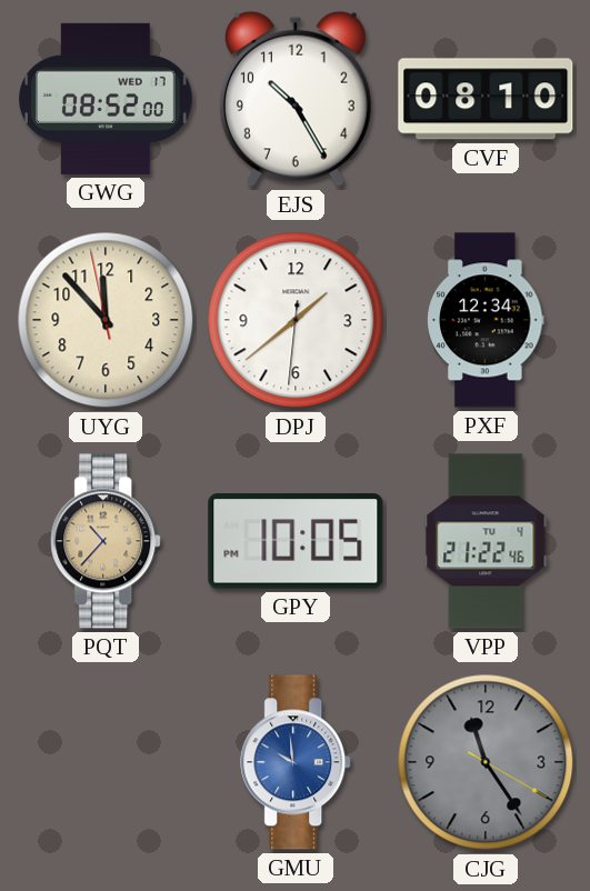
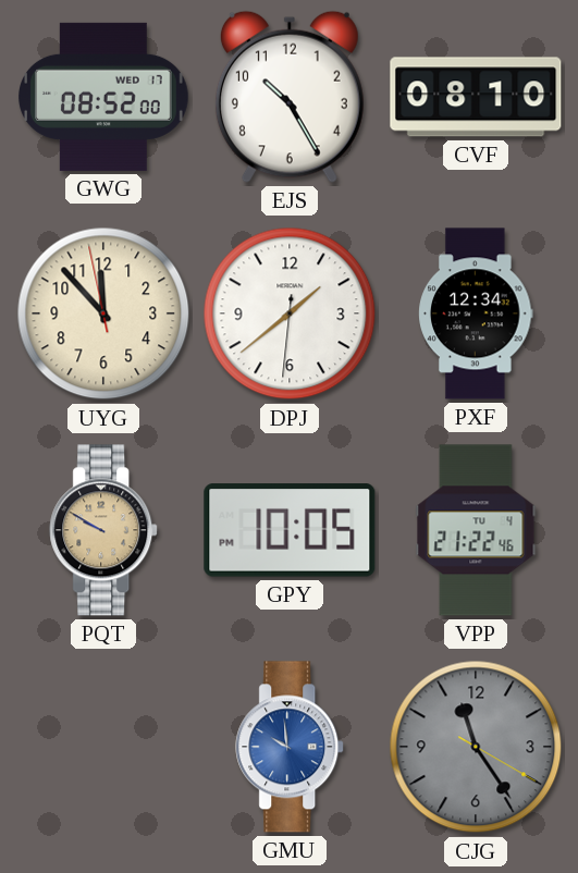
PQT: 10:37 -> 9:50
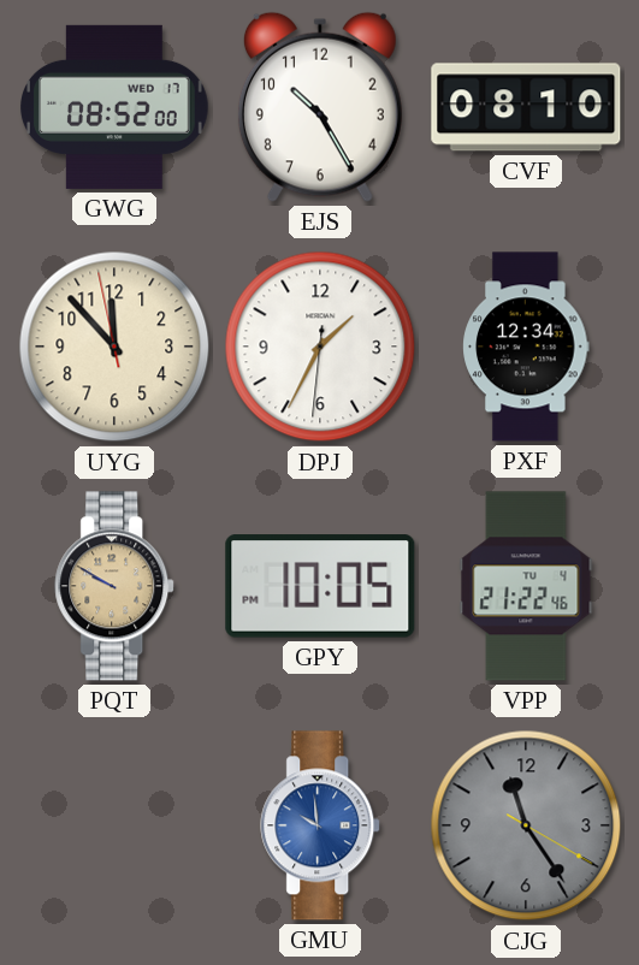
DPJ: 1:38 -> 1:34
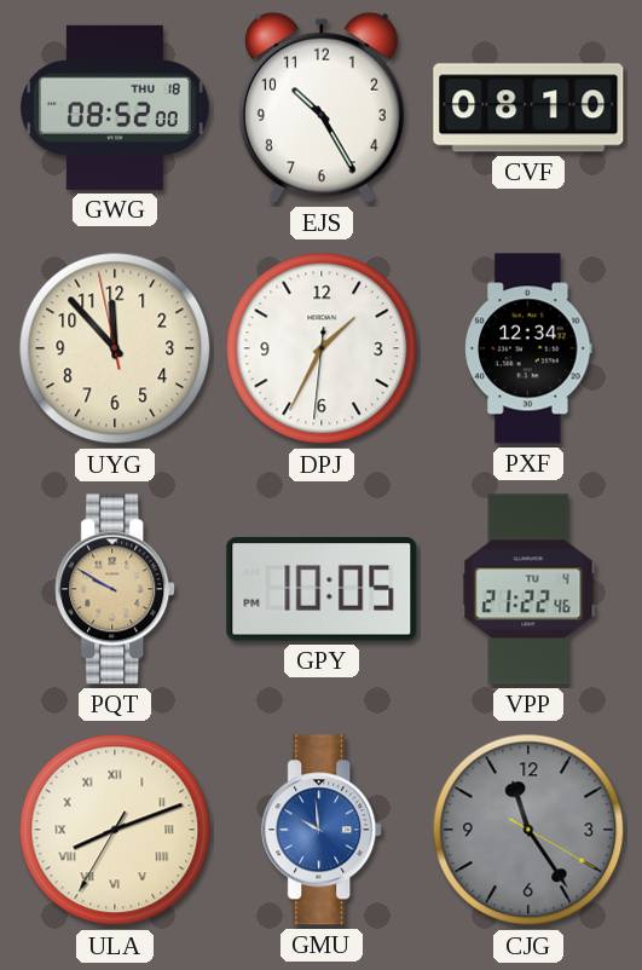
GWG date: WED 17 -> THU 18
ULA: none -> 8:11
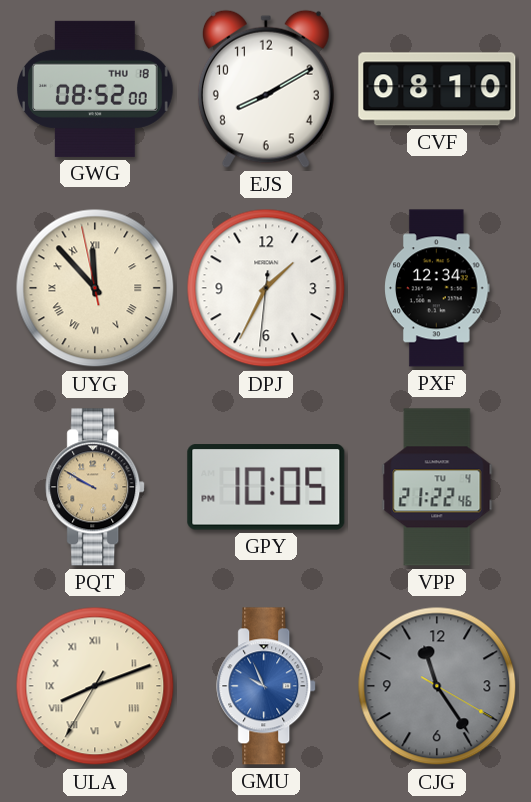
EJS: 10:25 -> 8:10
UYG numerals: Arabic -> Roman
GMU: 9:59 -> 9:56
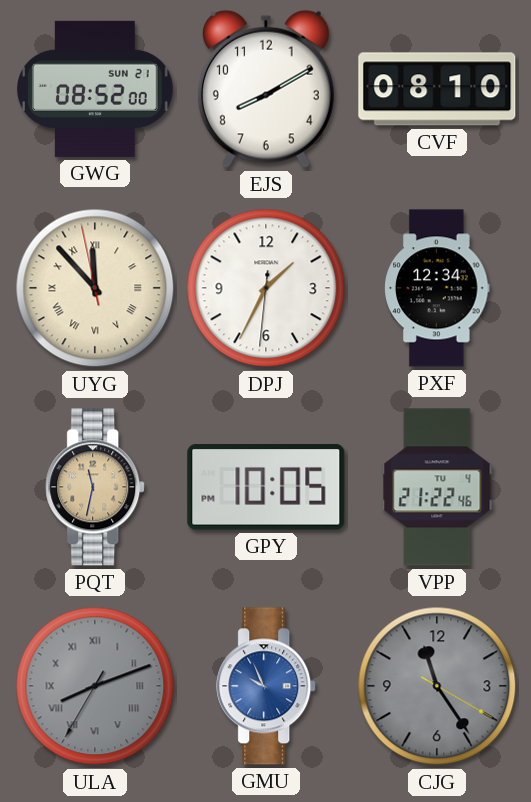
GWG date: THU 18 -> SUN 21
PQT: 9:50 -> 11:32
ULA dial: cream -> grey
